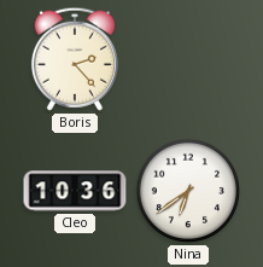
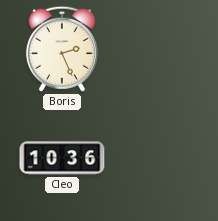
Boris: 2:23 -> 2:26
Nina: 6:39 -> none
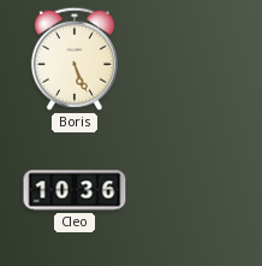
Boris: 2:26 -> 5:26
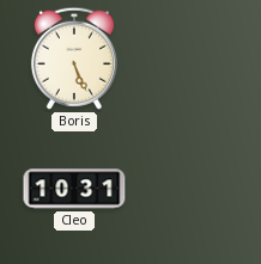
Cleo: 10:36 -> 10:31
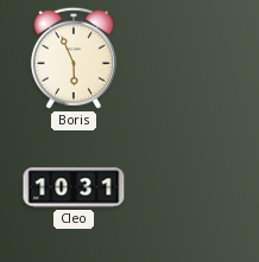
Boris: 5:26 -> 5:56
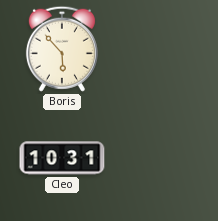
Boris: 5:56 -> 5:53
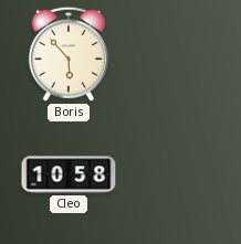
Cleo: 10:31 -> 10:58
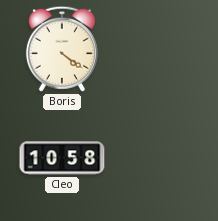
Boris: 5:53 -> 4:21
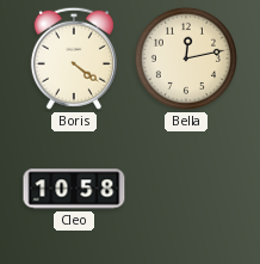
Bella: none -> 12:13
